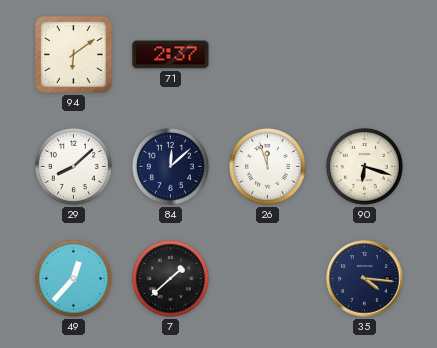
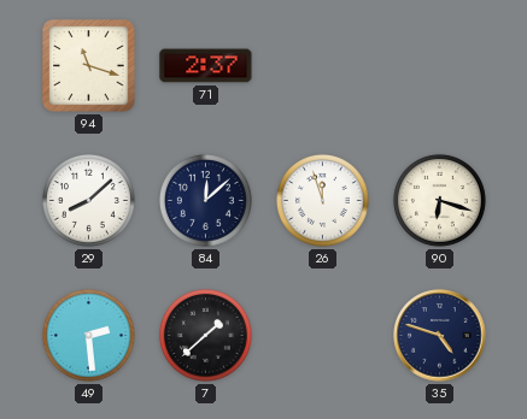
94: 6:09 -> 11:18
49: 12:37 -> 2:29
35: 4:16 -> 4:48
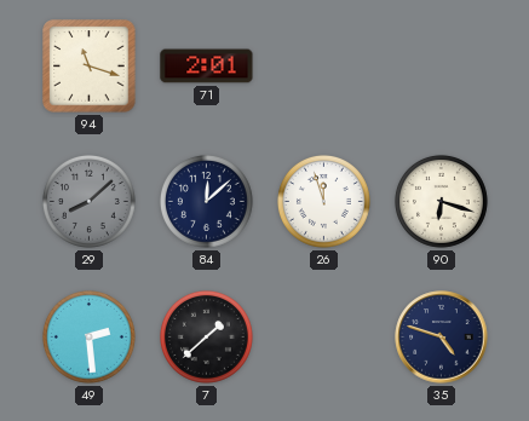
71: 2:37 -> 2:01
29 dial: white -> grey
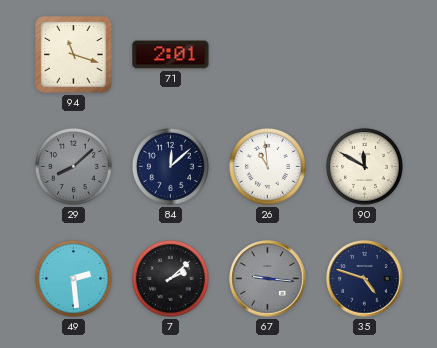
26: 11:57 -> 10:59
90: 6:18 -> 11:50
7: 1:38 -> 2:08
67: none -> 9:16
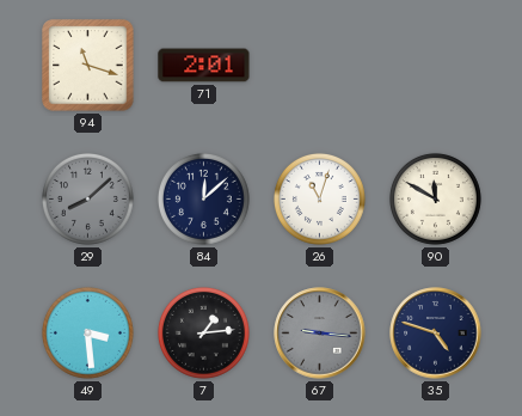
26: 10:59 -> 11:03
49: 2:29 -> 3:29
7: 2:08 -> 1:14
